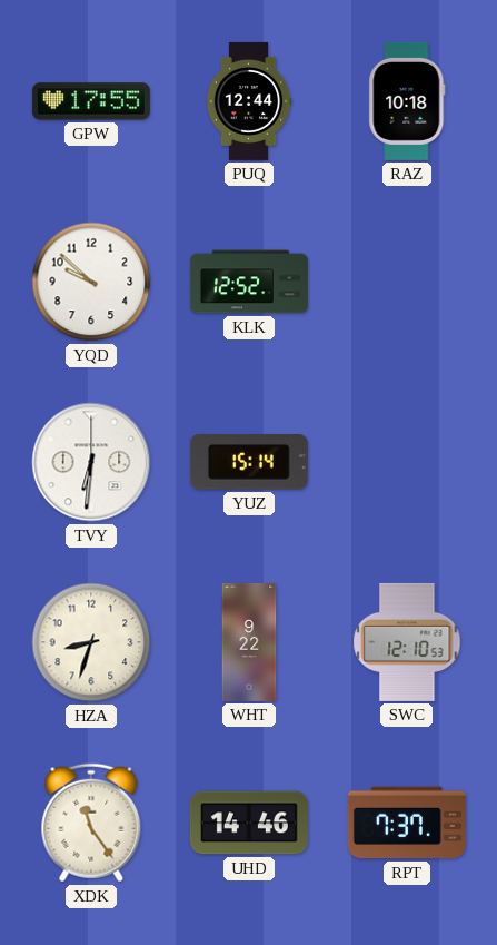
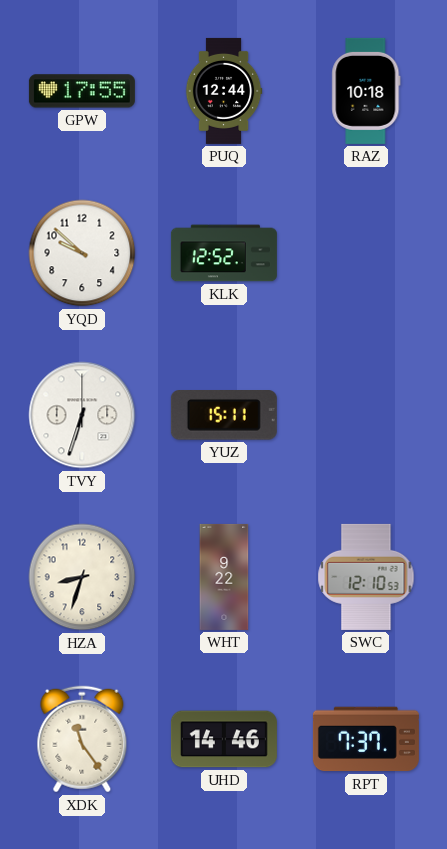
TVY: 6:31 -> 6:33
YUZ: 15:14 -> 15:11
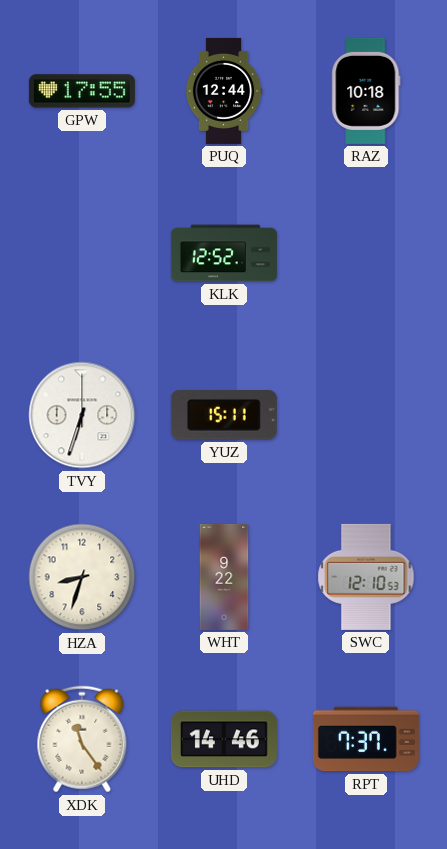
YQD: 9:52 -> none
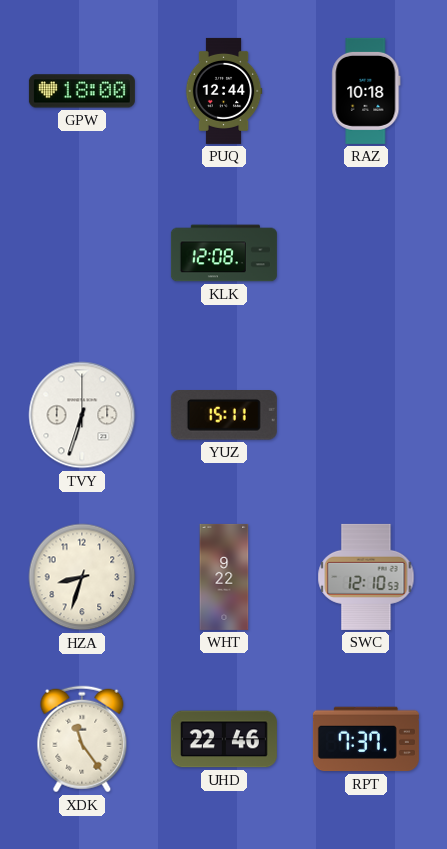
GPW: 17:55 -> 18:00
KLK: 12:52 -> 12:08
UHD: 14:46 -> 22:46
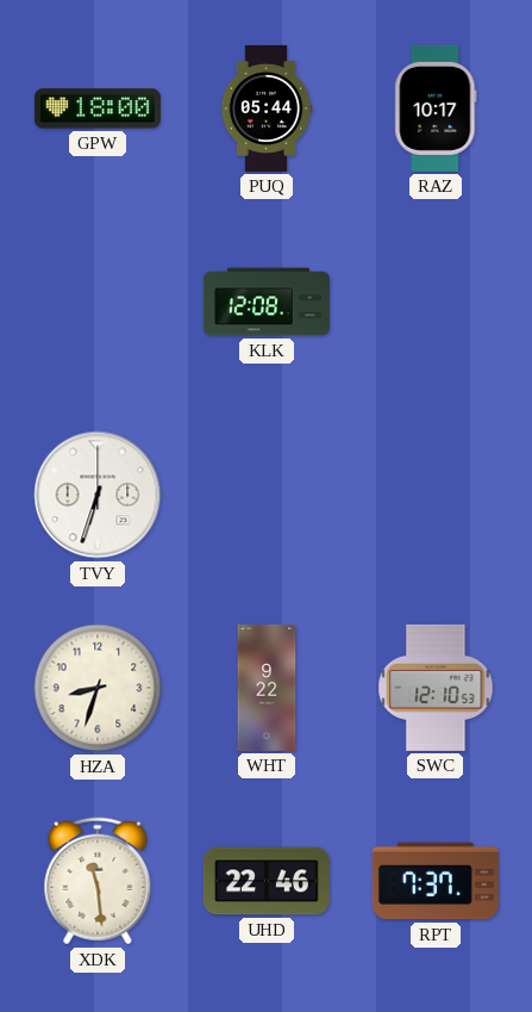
PUQ: 12:44 -> 05:44
RAZ: 10:18 -> 10:17
YUZ: 15:11 -> none
XDK: 11:24 -> 11:29
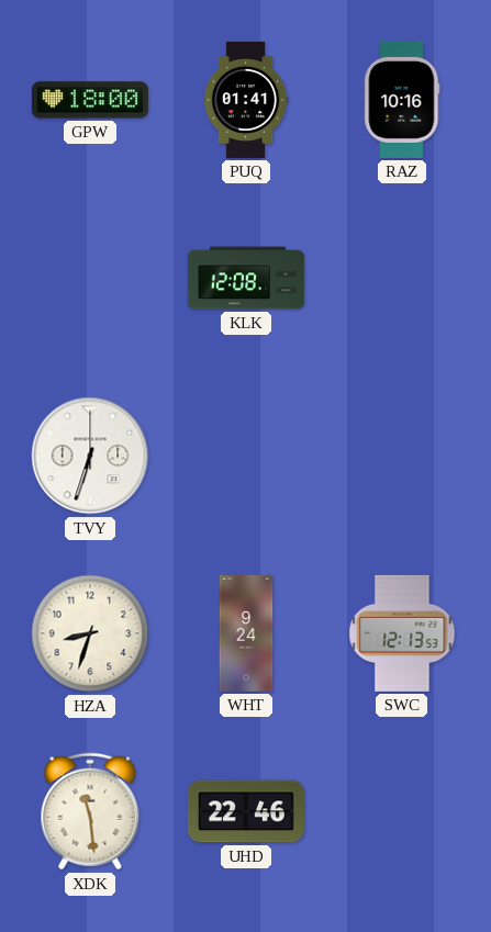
PUQ: 05:44 -> 01:41
RAZ: 10:17 -> 10:16
WHT: 9:22 -> 9:24
SWC: 12:10 -> 12:13
RPT: 7:37 -> none
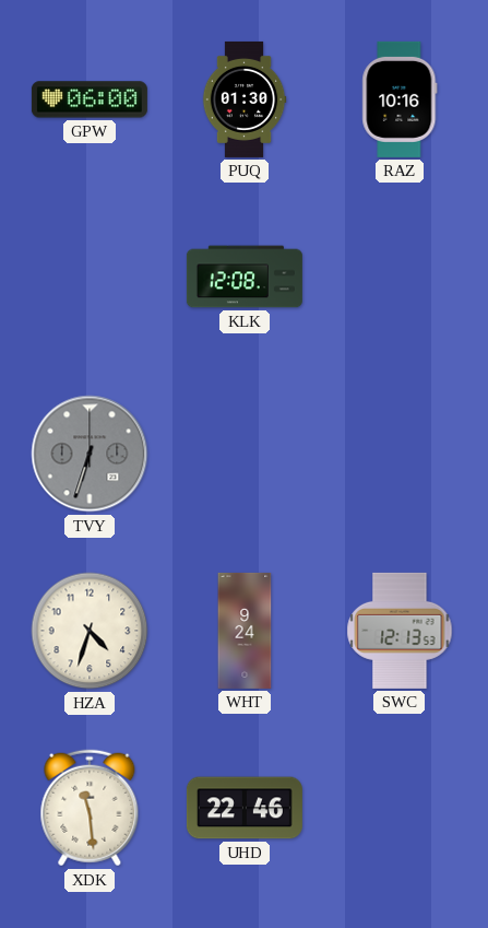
GPW: 18:00 -> 06:00
PUQ: 01:41 -> 01:30
TVY dial: white -> grey
HZA: 8:33 -> 4:33
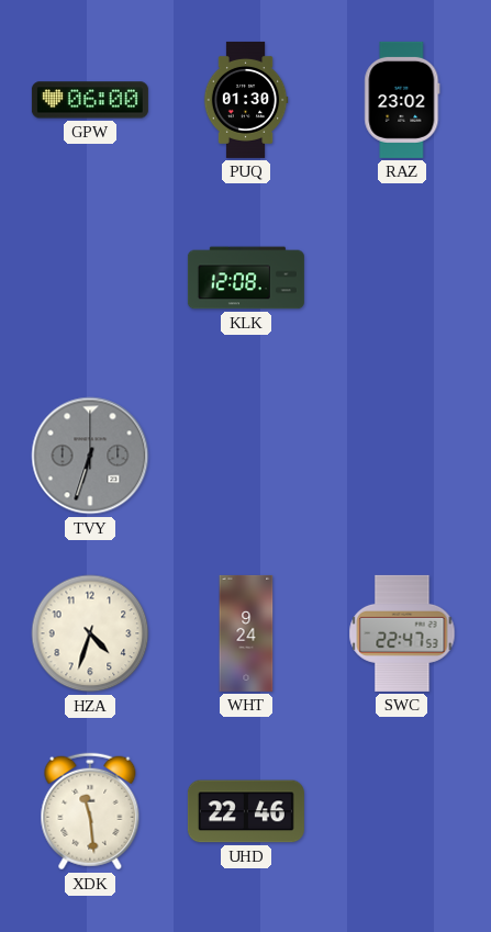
RAZ: 10:16 -> 23:02
SWC: 12:13 -> 22:47
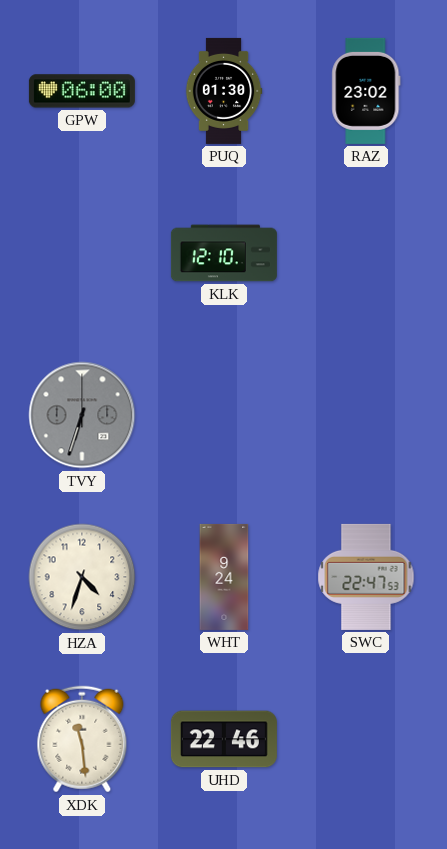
KLK: 12:08 -> 12:10
